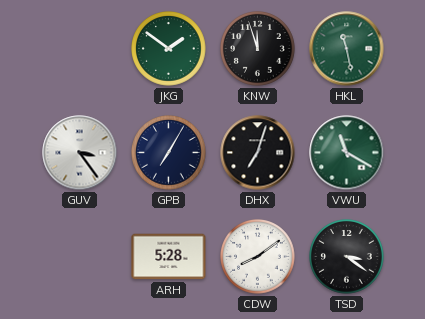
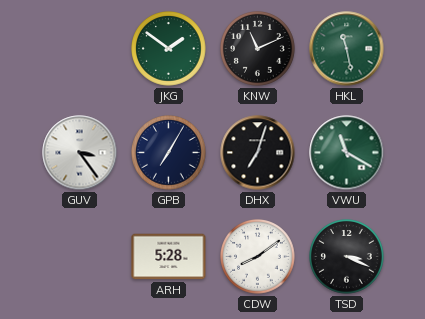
KNW: 11:57 -> 11:11
TSD: 3:21 -> 3:19
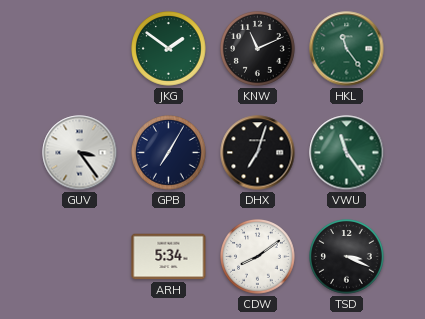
HKL: 11:28 -> 11:24
VWU: 11:20 -> 11:24
ARH: 5:28 -> 5:34
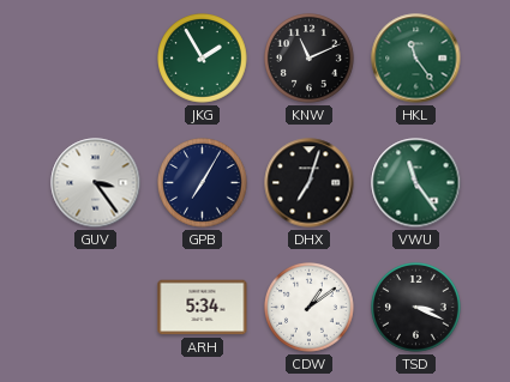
JKG: 1:51 -> 1:55
CDW: 8:09 -> 1:09
